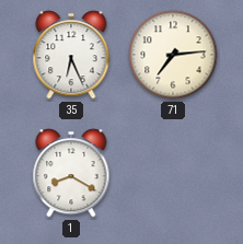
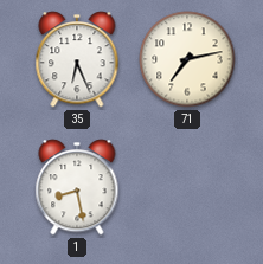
71: 7:14 -> 7:13
1: 8:20 -> 8:28
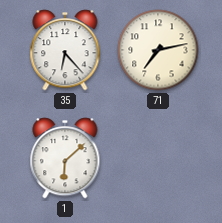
35: 6:26 -> 6:23
1: 8:28 -> 6:08
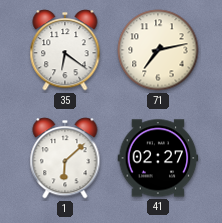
35: 6:23 -> 6:21
41: none -> 02:27
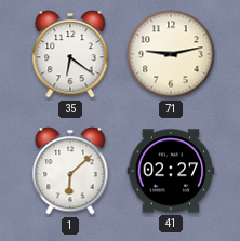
71: 7:13 -> 9:13
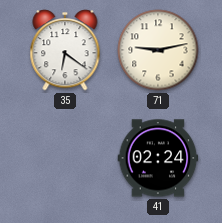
1: 6:08 -> none
41: 02:27 -> 02:24
